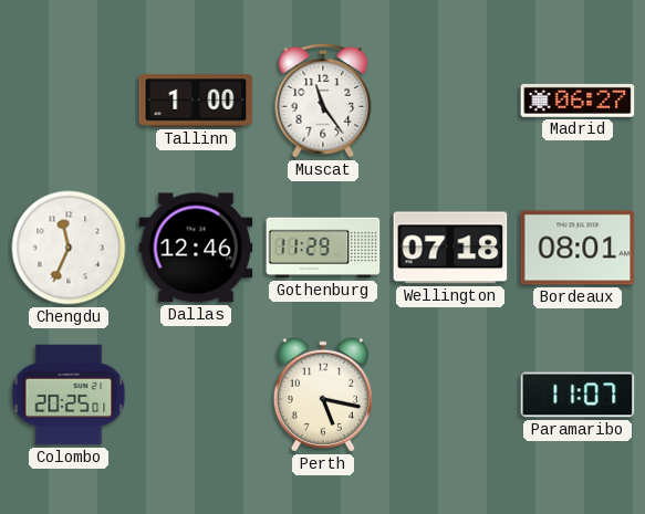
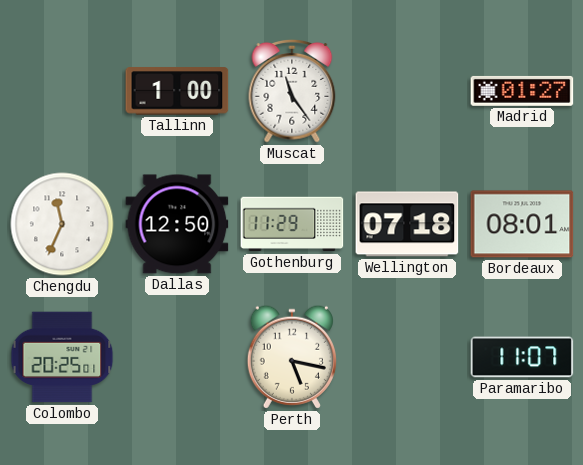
Madrid: 06:27 -> 01:27
Dallas: 12:46 -> 12:50
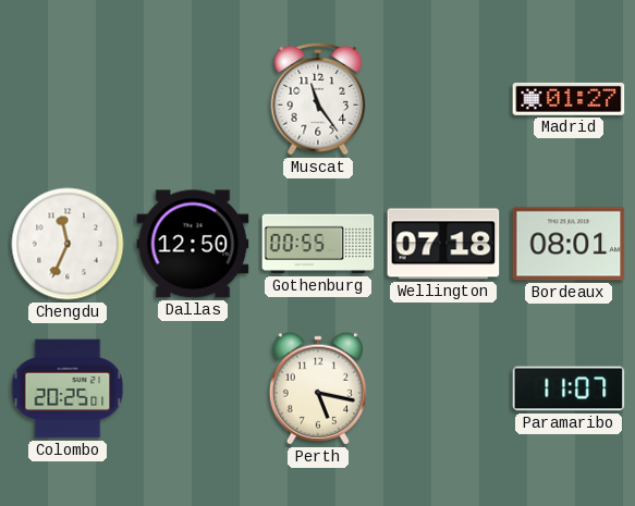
Tallinn: 1:00 -> none
Gothenburg: 11:29 -> 00:55
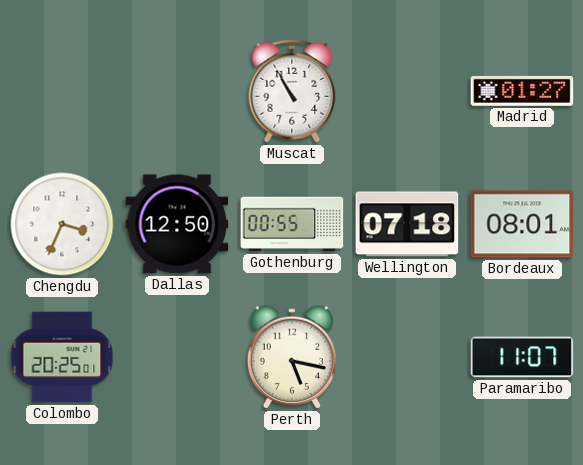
Muscat: 11:24 -> 10:55
Chengdu: 11:34 -> 3:34
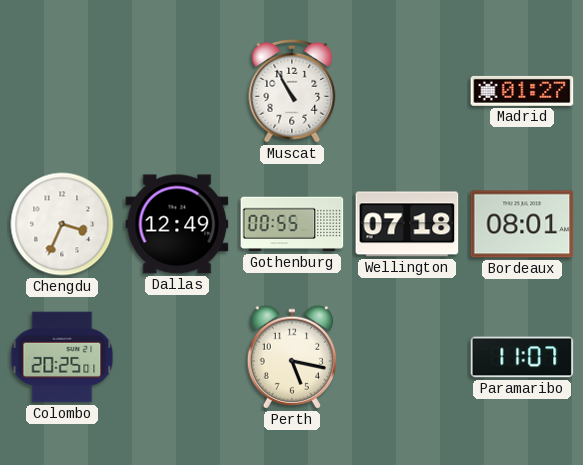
Dallas: 12:50 -> 12:49
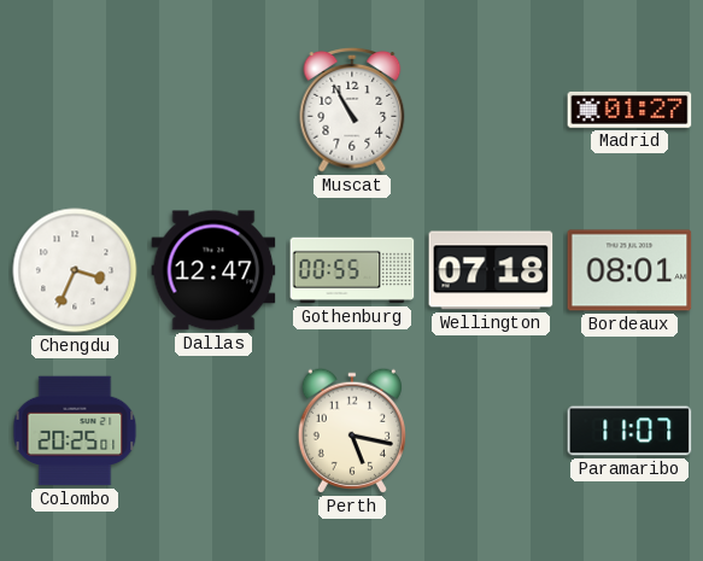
Dallas: 12:49 -> 12:47
